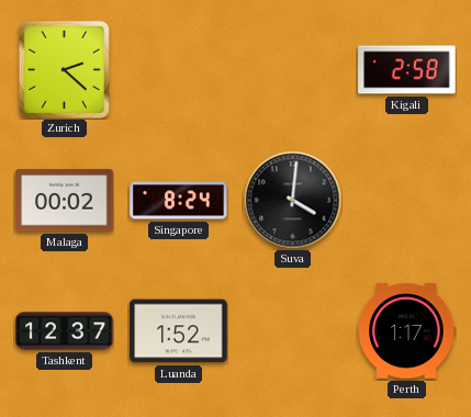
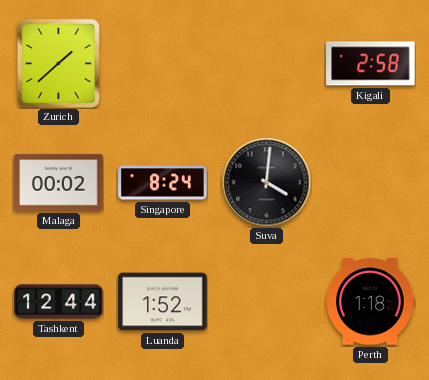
Zurich: 2:22 -> 1:38
Tashkent: 12:37 -> 12:44
Perth: 1:17 -> 1:18
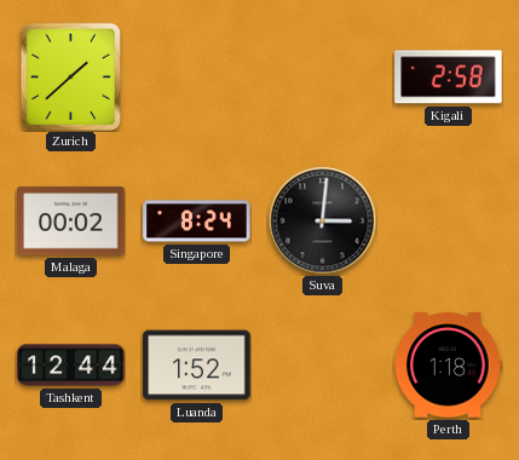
Suva: 4:01 -> 3:01
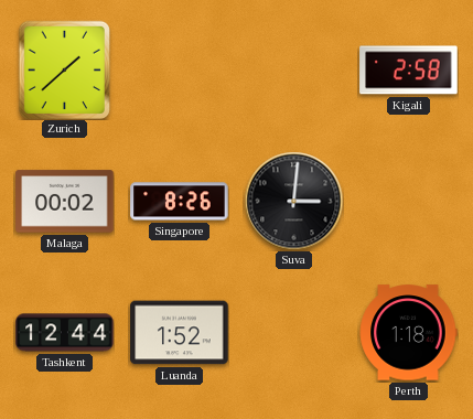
Singapore: 8:24 -> 8:26
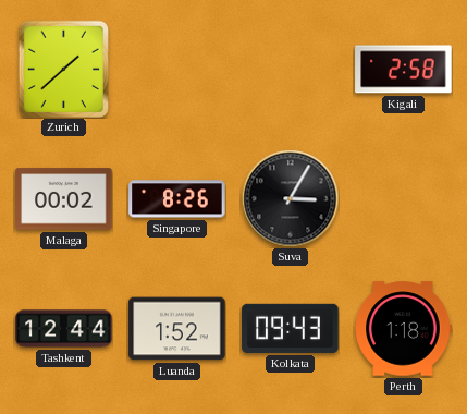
Suva: 3:01 -> 3:05
Kolkata: none -> 09:43
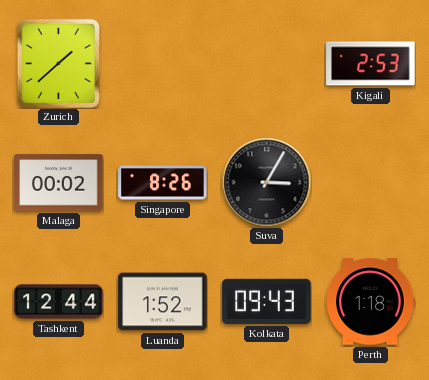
Kigali: 2:58 -> 2:53
